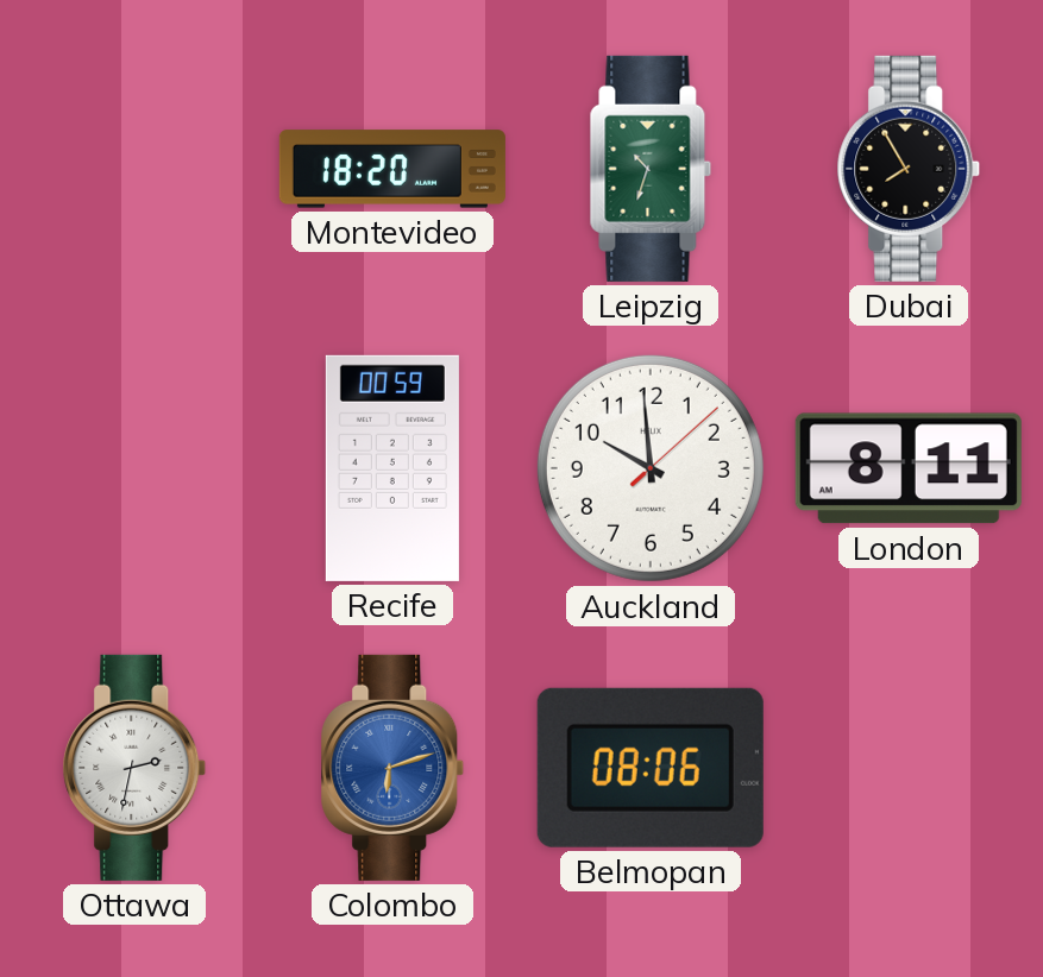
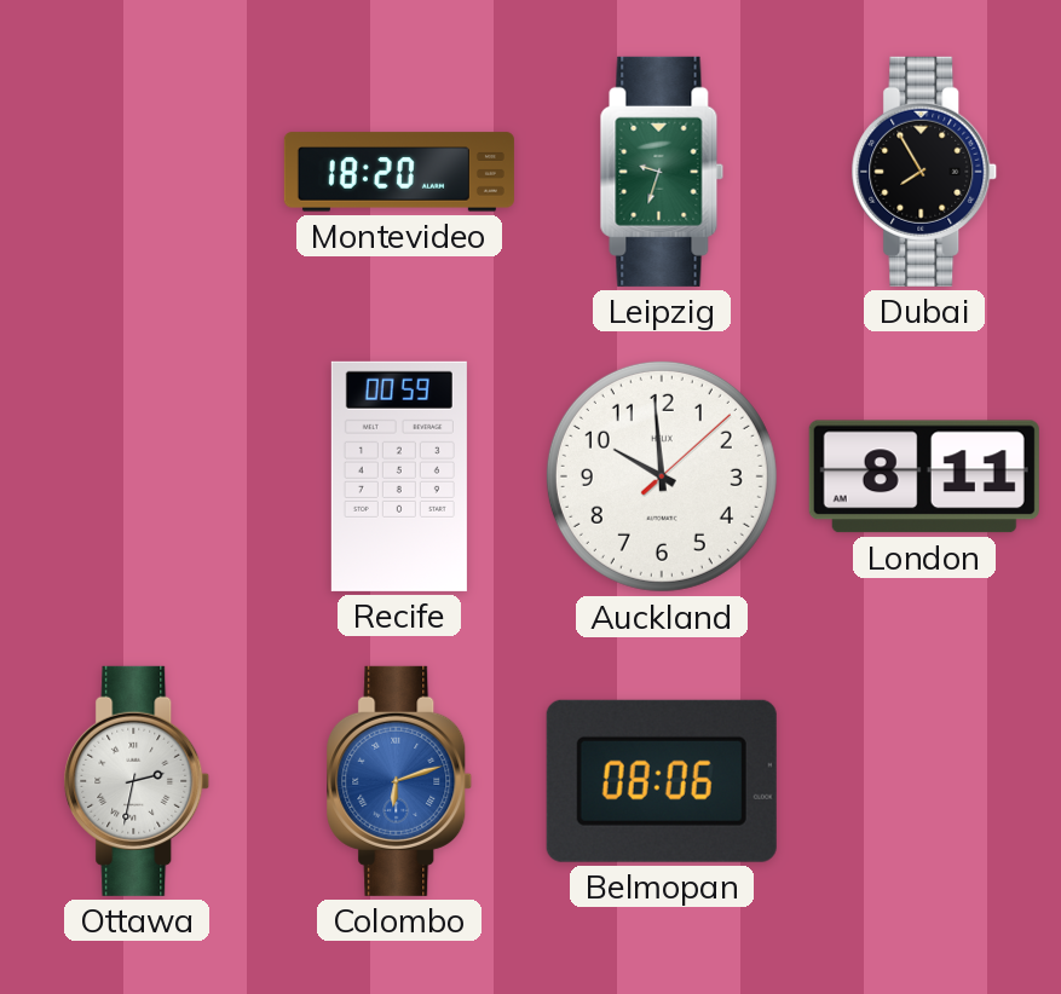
Leipzig: 10:33 -> 9:33
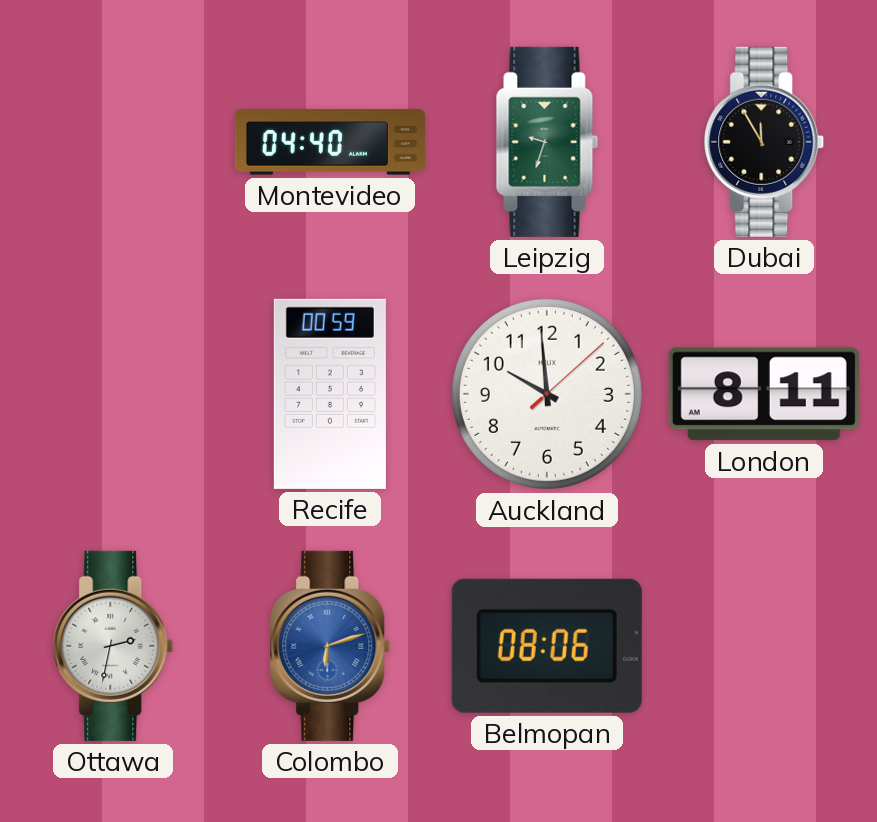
Montevideo: 18:20 -> 04:40
Dubai: 7:55 -> 11:55
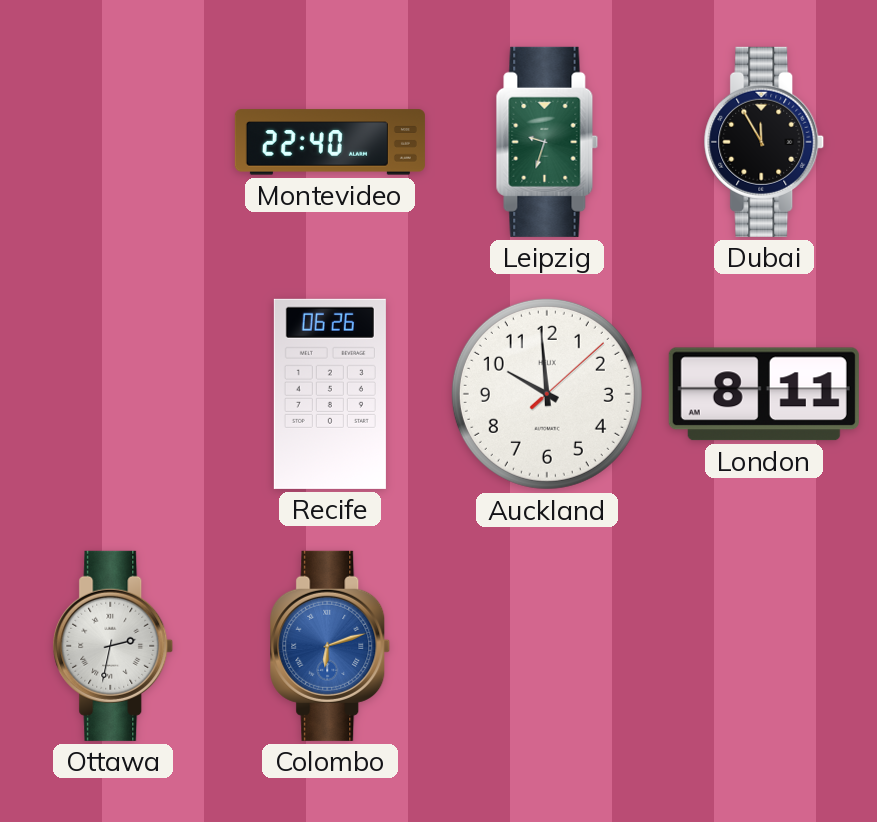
Montevideo: 04:40 -> 22:40
Recife: 00:59 -> 06:26
Belmopan: 08:06 -> none
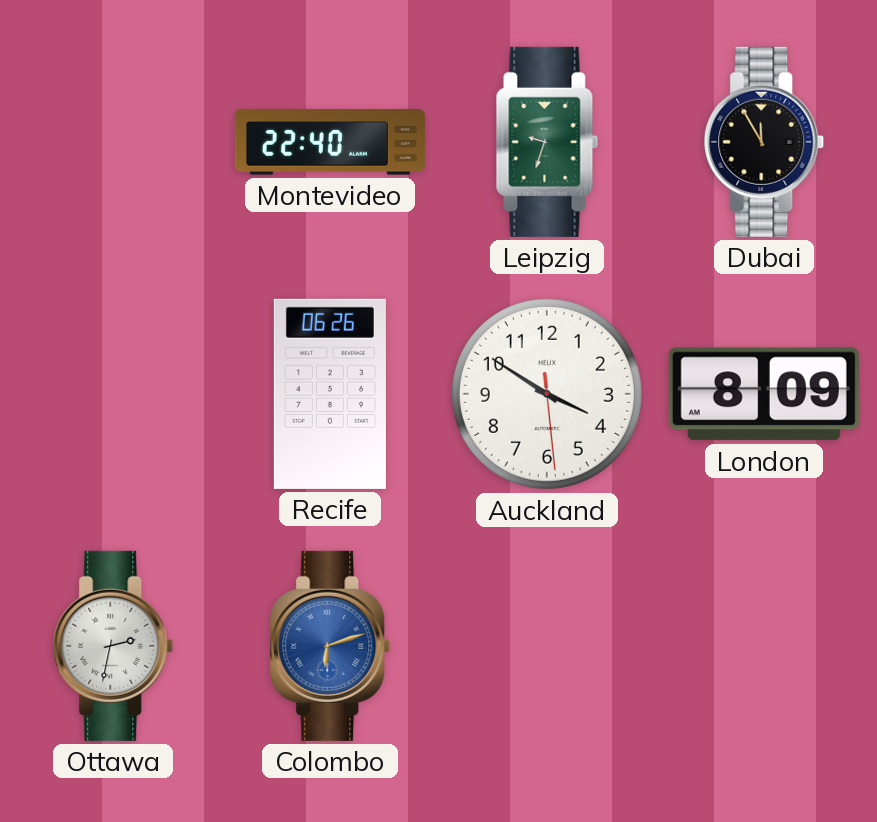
Auckland: 9:59 -> 3:50
London: 8:11 -> 8:09
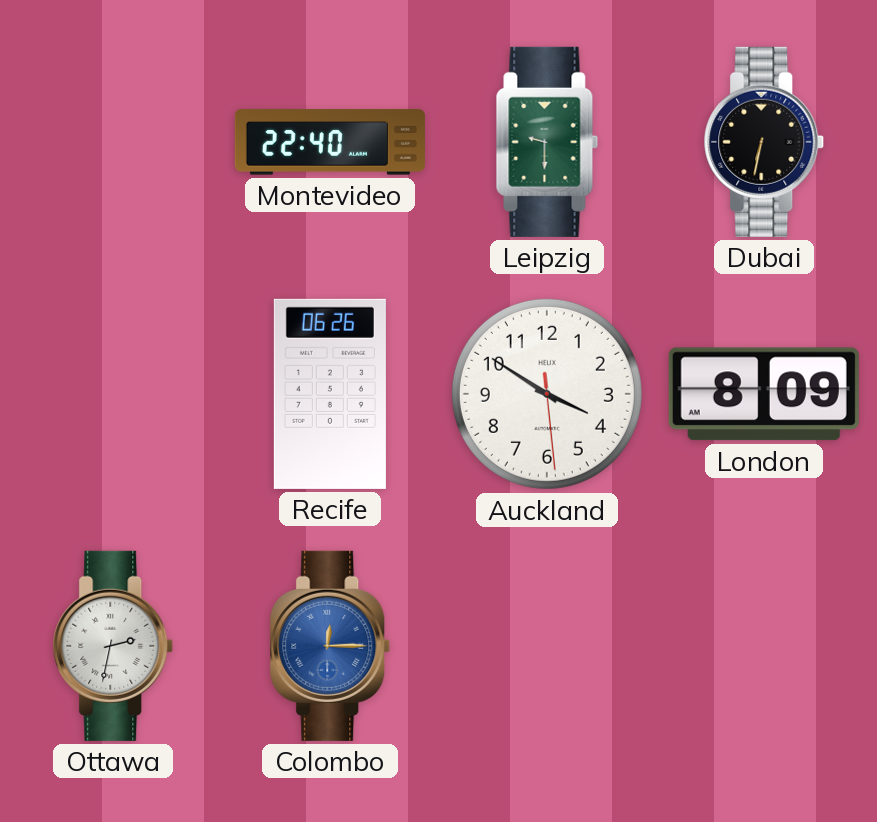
Leipzig: 9:33 -> 9:30
Dubai: 11:55 -> 6:32
Colombo: 6:12 -> 12:15
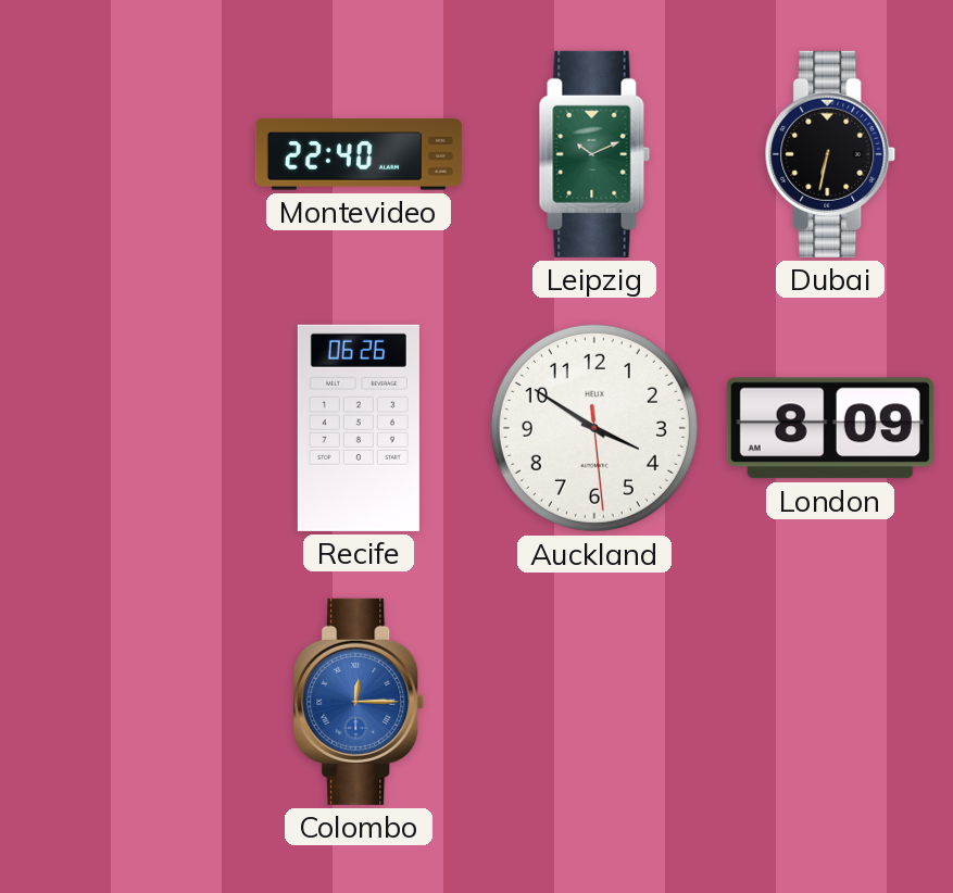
Leipzig: 9:30 -> 10:11
Ottawa: 2:32 -> none
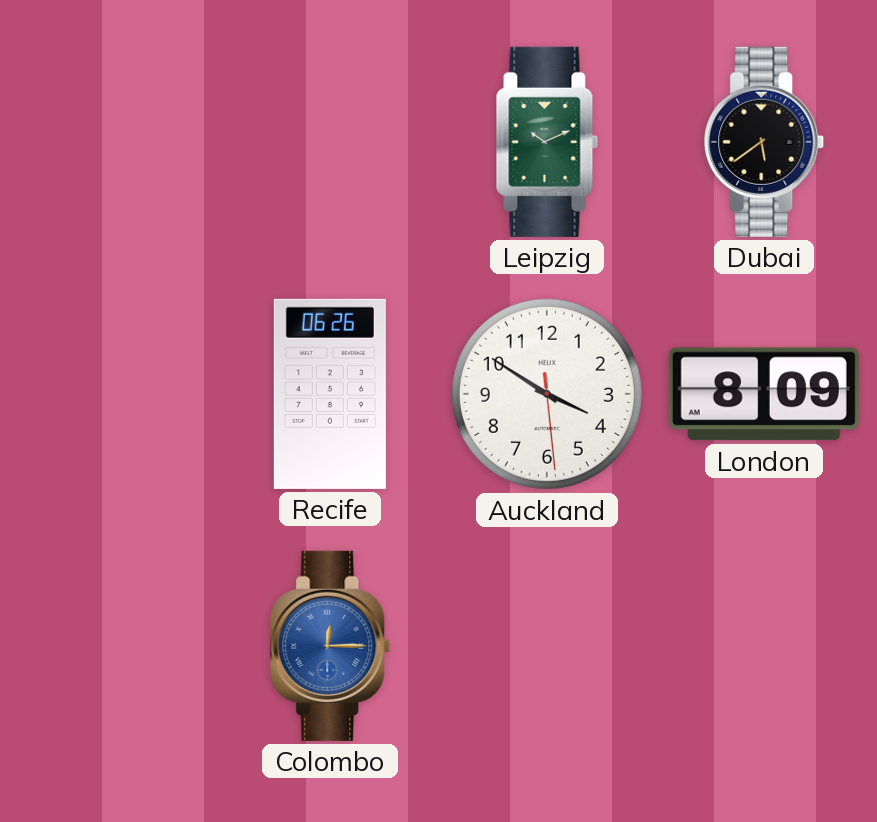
Montevideo: 22:40 -> none
Dubai: 6:32 -> 5:39
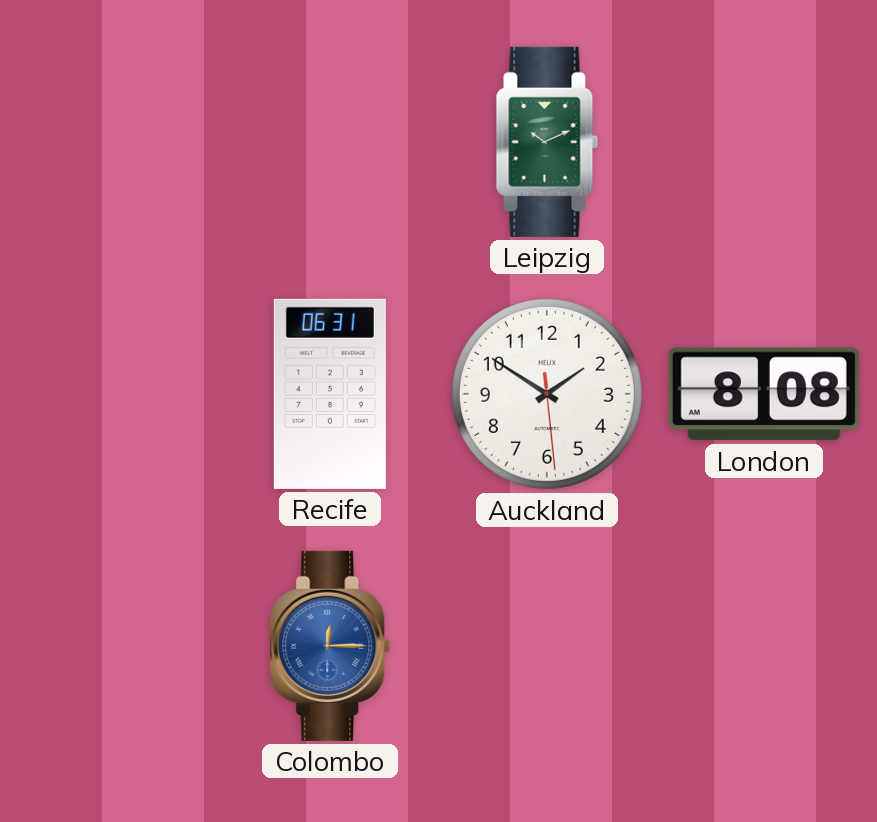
Dubai: 5:39 -> none
Recife: 06:26 -> 06:31
Auckland: 3:50 -> 1:50
London: 8:09 -> 8:08
